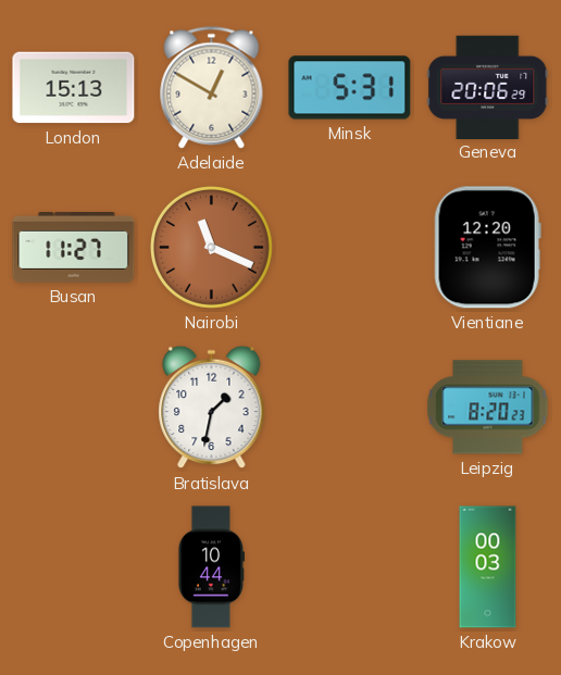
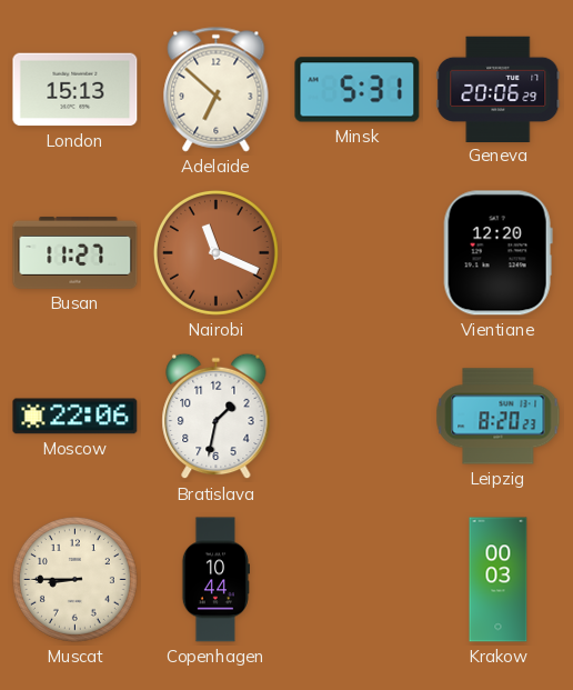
Adelaide: 12:50 -> 6:52
Moscow: none -> 22:06
Muscat: none -> 8:45
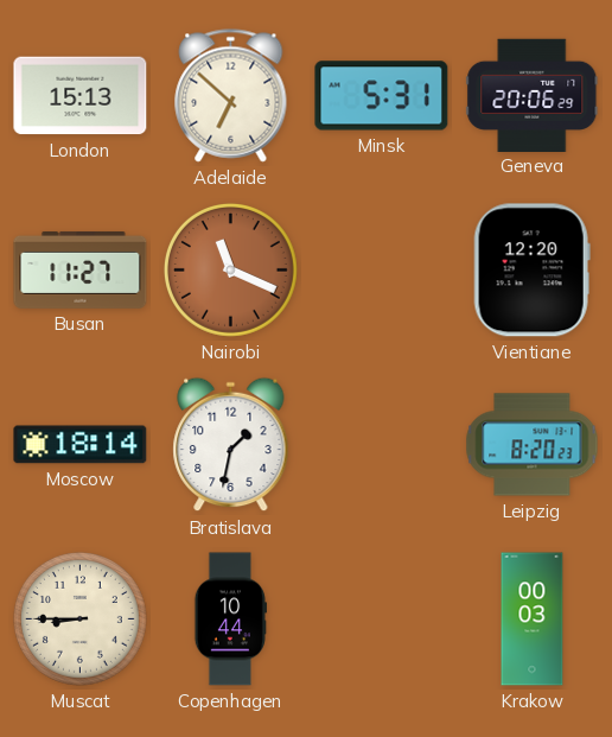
Moscow: 22:06 -> 18:14
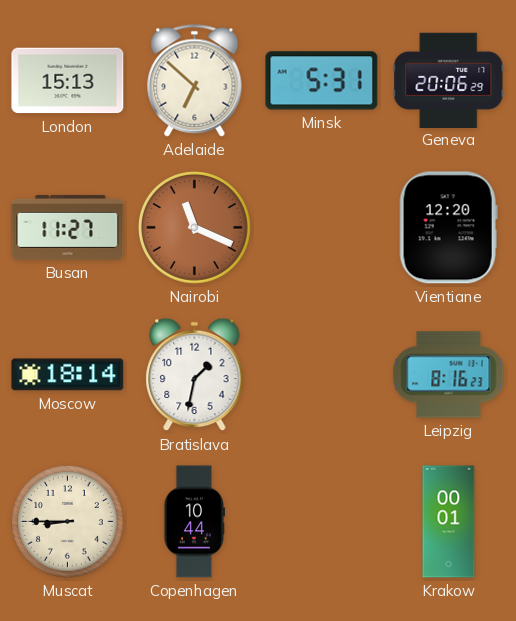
Leipzig: 8:20 -> 8:16
Krakow: 00:03 -> 00:01
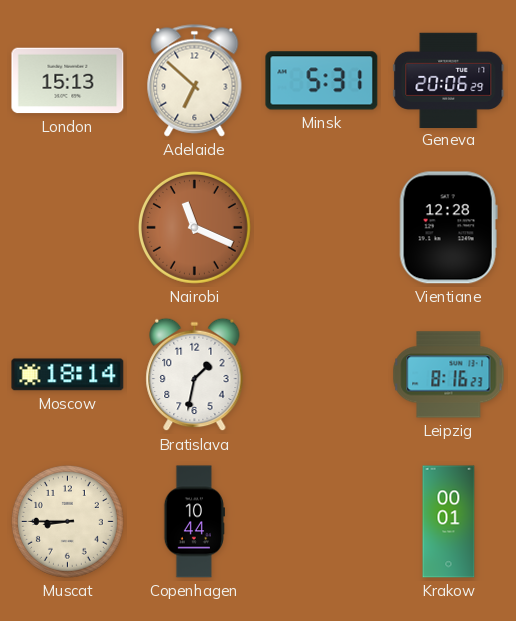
Busan: 11:27 -> none
Vientiane: 12:20 -> 12:28
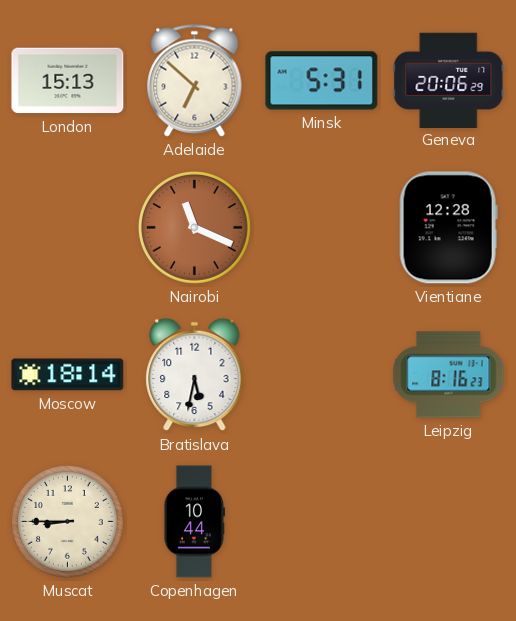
Bratislava: 1:32 -> 5:32
Krakow: 00:01 -> none
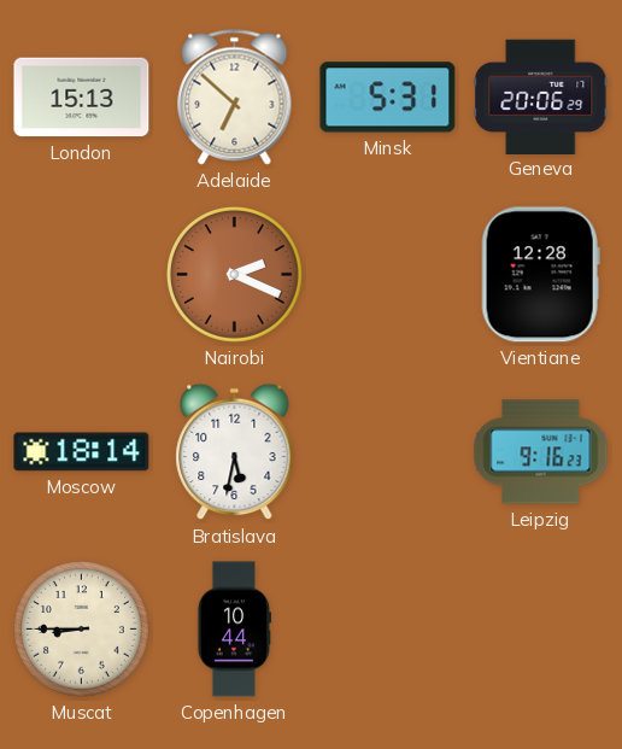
Nairobi: 11:19 -> 2:19
Leipzig: 8:16 -> 9:16
